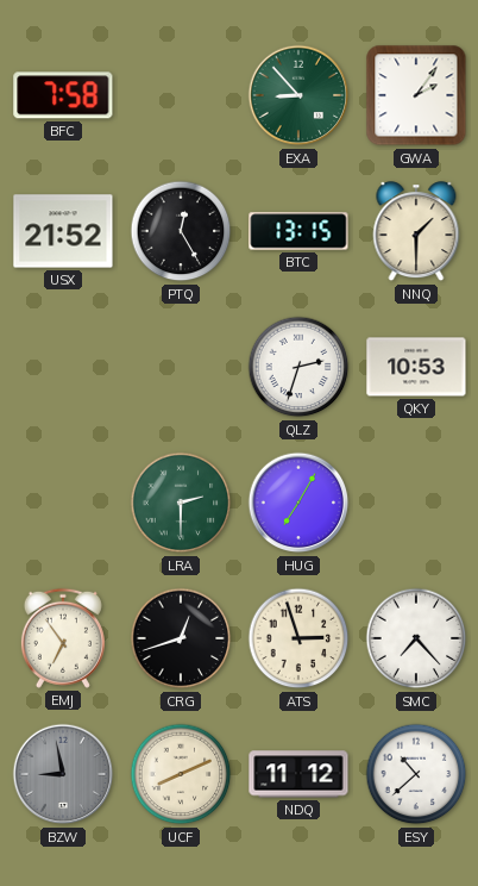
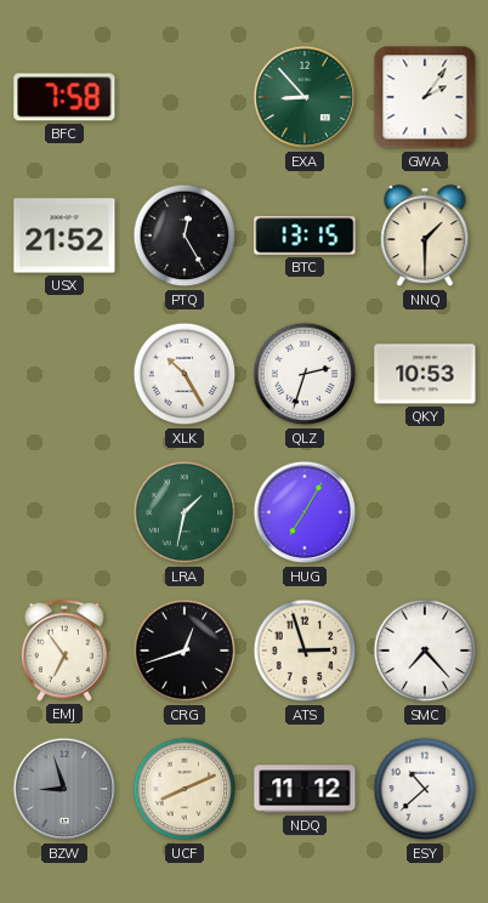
XLK: none -> 10:25
LRA: 2:30 -> 1:32
BZW: 8:58 -> 8:57
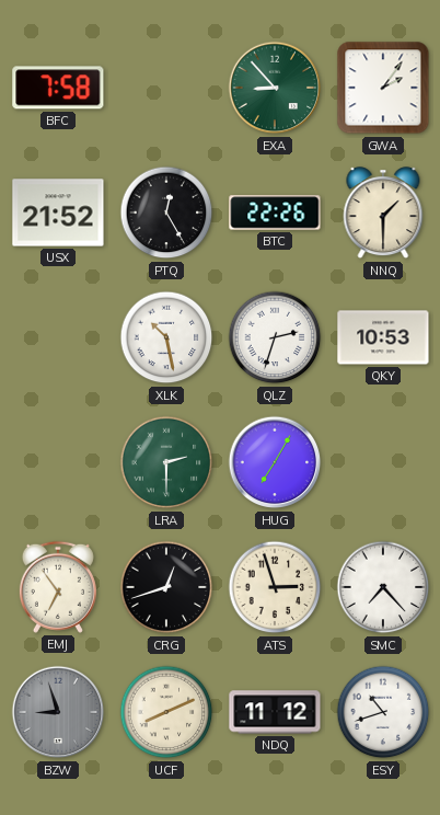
BTC: 13:15 -> 22:26
XLK: 10:25 -> 10:28
LRA: 1:32 -> 2:30
ESY: 10:38 -> 10:42
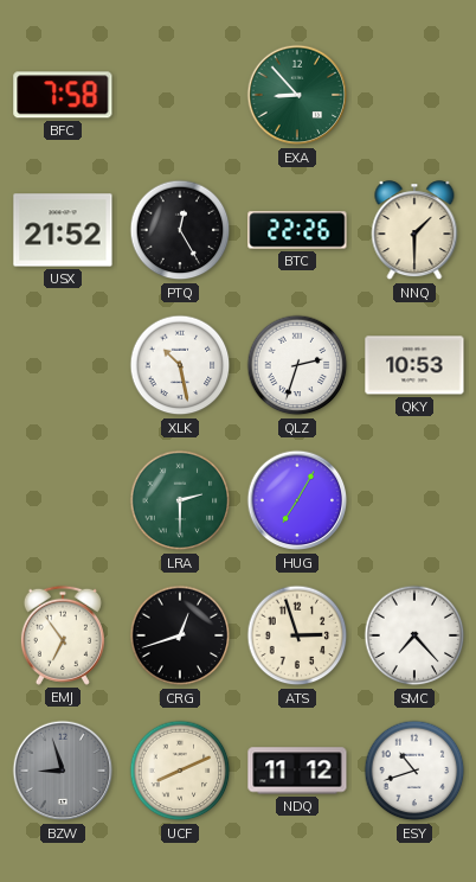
GWA: 2:06 -> none
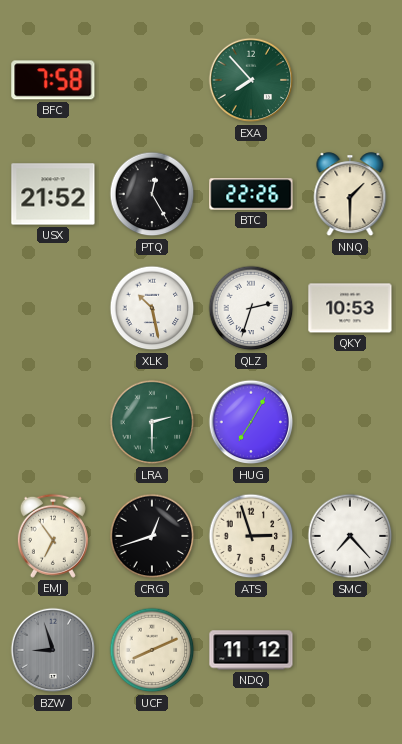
EXA: 8:53 -> 7:53
ESY: 10:42 -> none
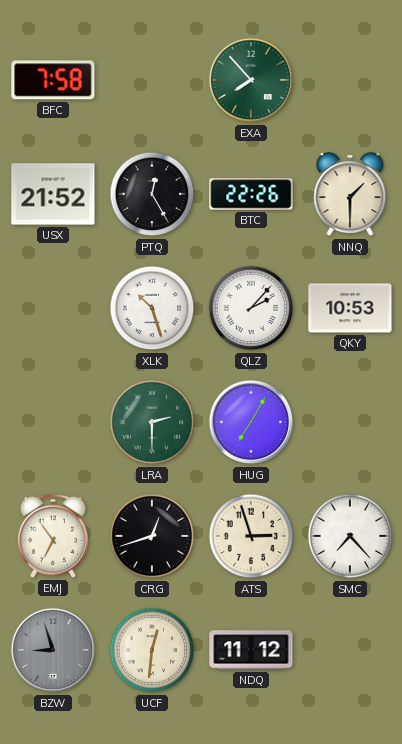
XLK: 10:28 -> 10:27
QLZ: 2:33 -> 2:07
UCF: 8:11 -> 12:31
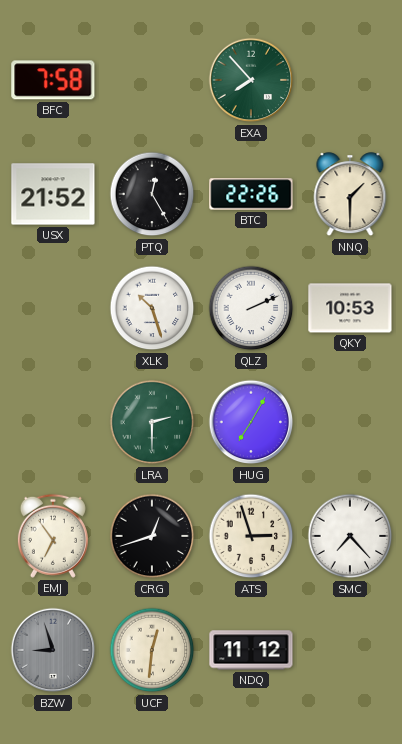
QLZ: 2:07 -> 2:11
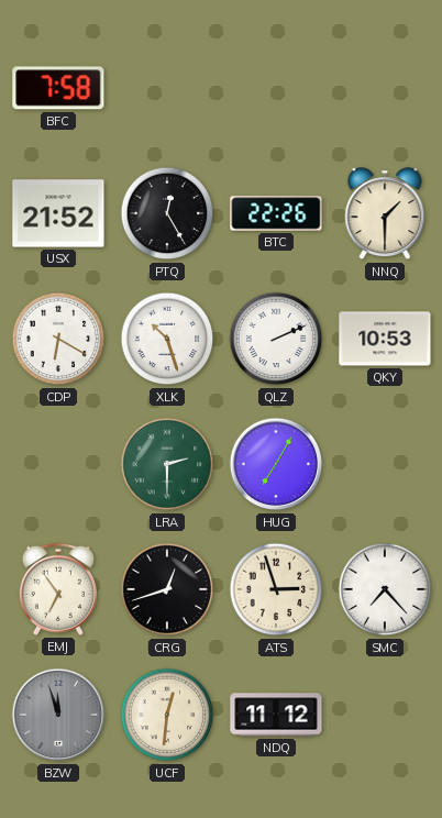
EXA: 7:53 -> none
CDP: none -> 6:20
BZW: 8:57 -> 11:57
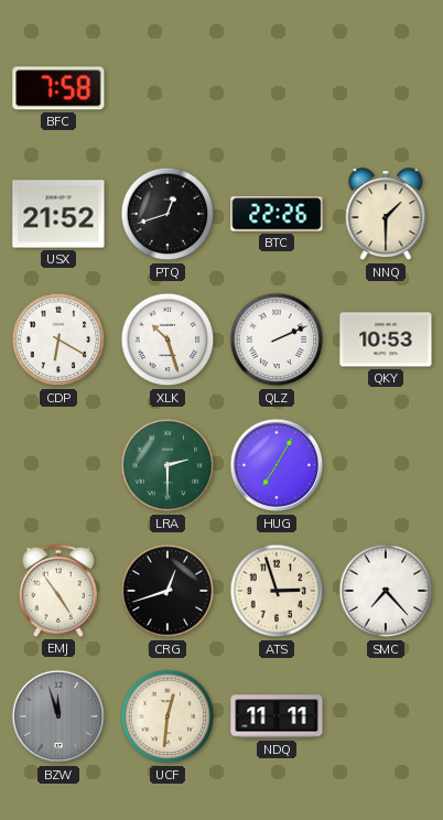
PTQ: 12:25 -> 12:42
EMJ: 6:54 -> 4:54
NDQ: 11:12 -> 11:11
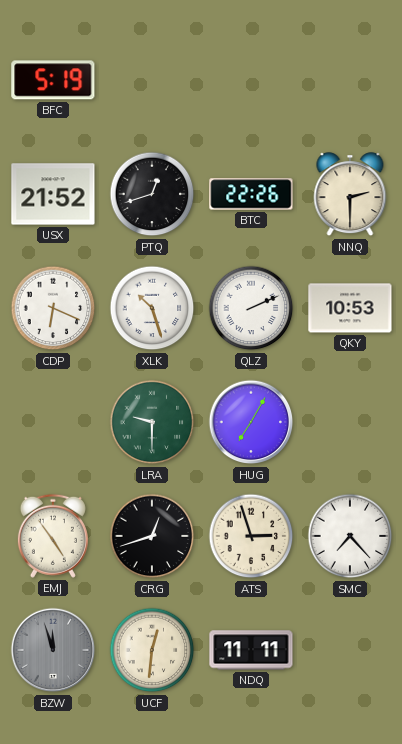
BFC: 7:58 -> 5:19
NNQ: 1:30 -> 2:30
CDP: 6:20 -> 6:19
LRA: 2:30 -> 9:30
